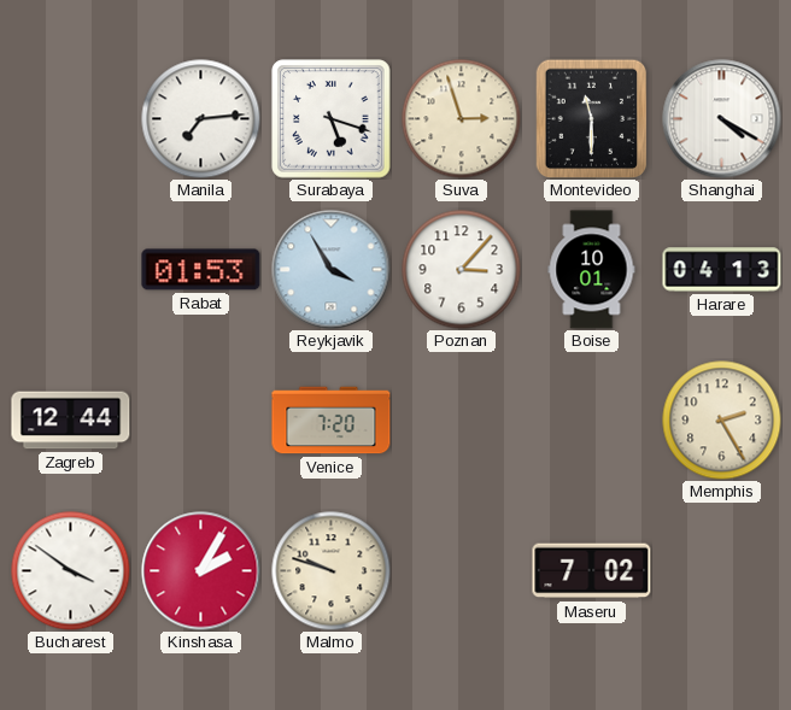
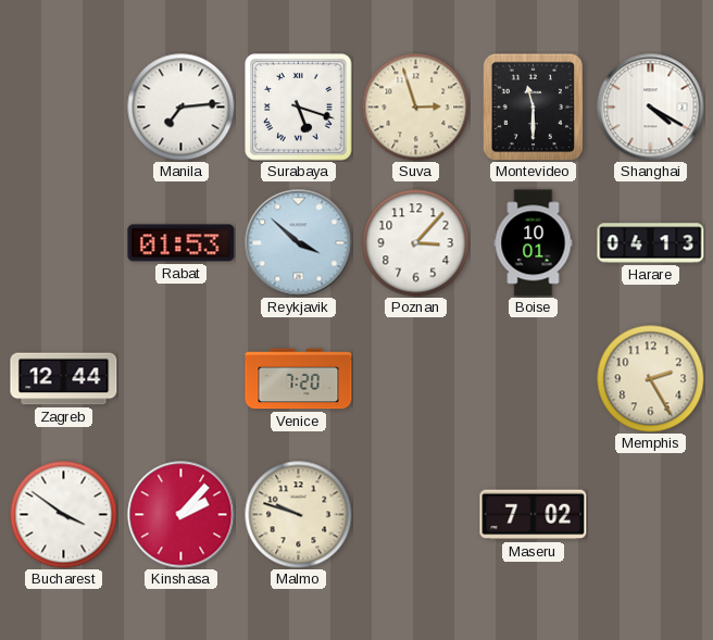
Reykjavik: 3:55 -> 3:52
Kinshasa: 2:05 -> 2:07
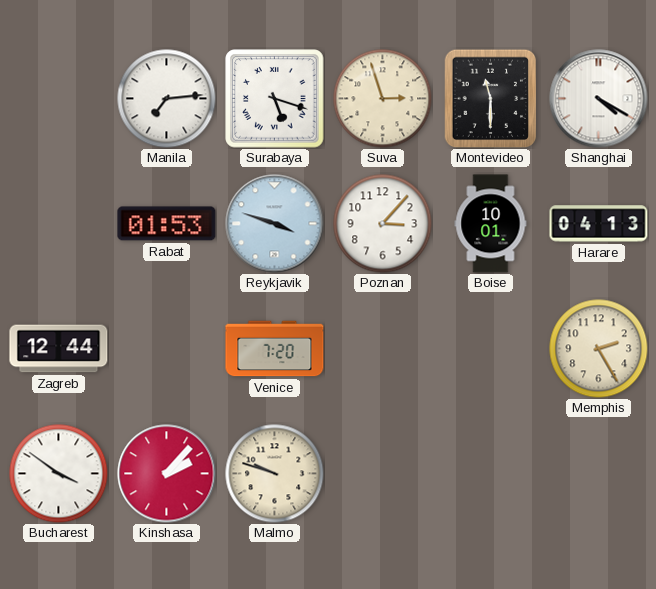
Reykjavik: 3:52 -> 3:48
Maseru: 7:02 -> none
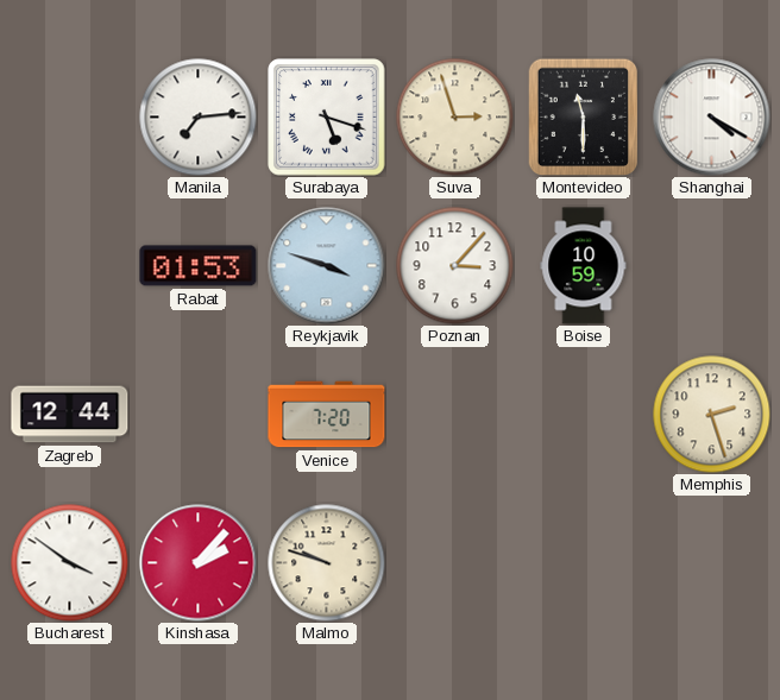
Boise: 10:01 -> 10:59
Harare: 04:13 -> none
Memphis: 2:25 -> 2:27
